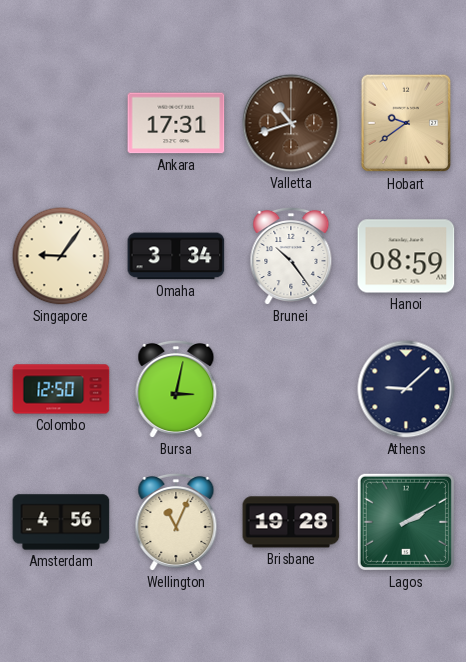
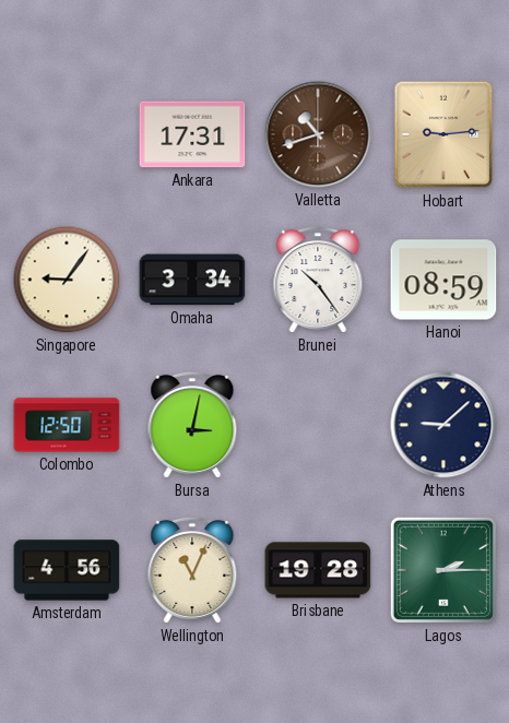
Hobart: 9:39 -> 9:14
Lagos: 2:10 -> 2:15
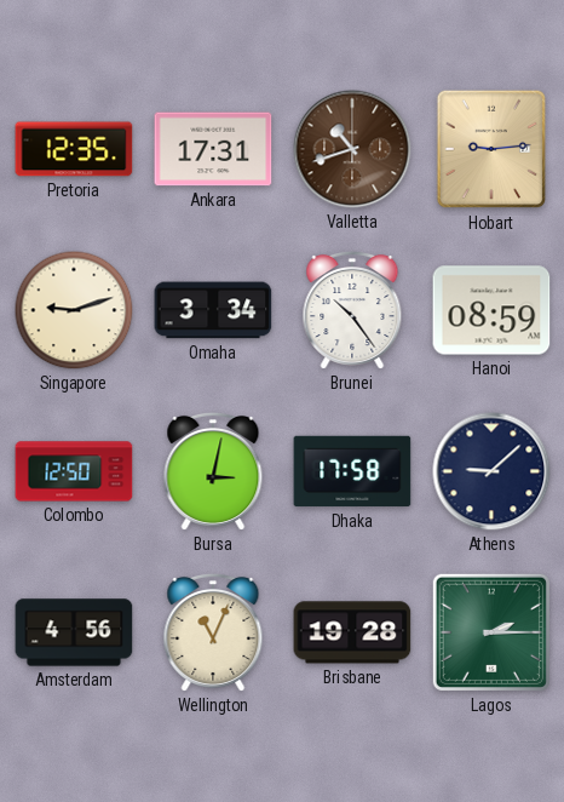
Pretoria: none -> 12:35
Singapore: 9:06 -> 9:12
Dhaka: none -> 17:58
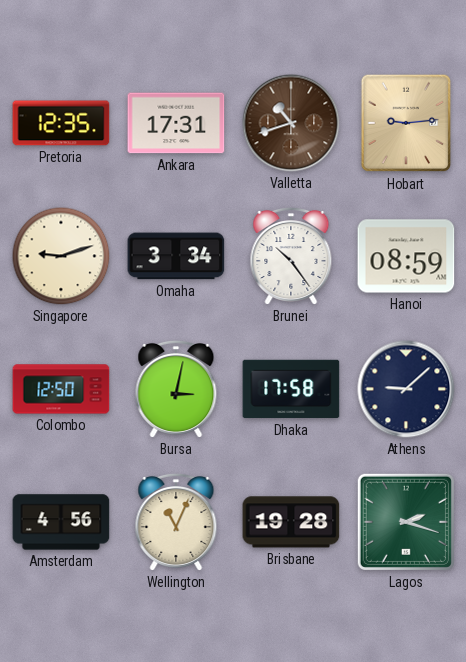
Lagos: 2:15 -> 2:18
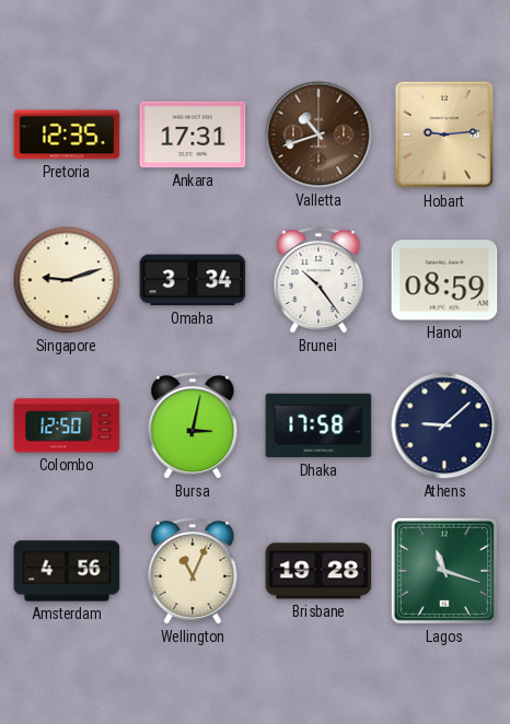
Lagos: 2:18 -> 11:18
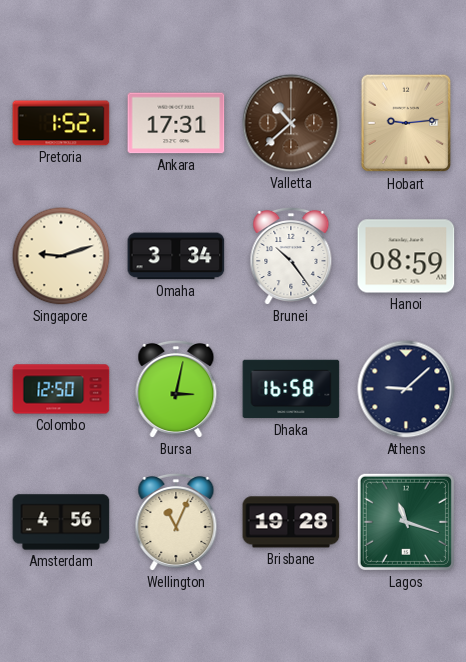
Pretoria: 12:35 -> 1:52
Valletta: 10:42 -> 10:38
Dhaka: 17:58 -> 16:58
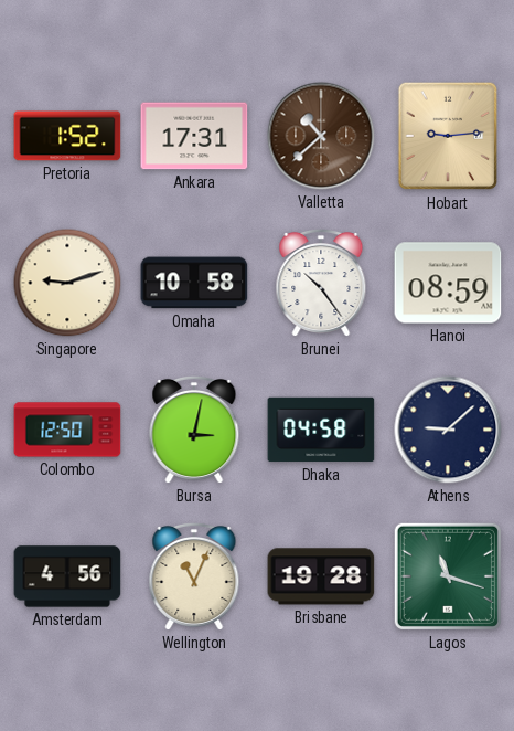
Omaha: 3:34 -> 10:58
Dhaka: 16:58 -> 04:58
